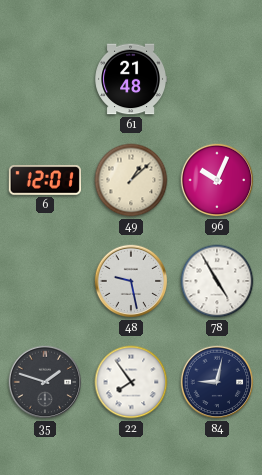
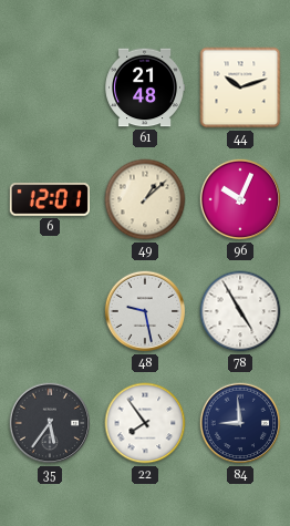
44: none -> 10:12
35: 1:48 -> 5:36
84: 9:02 -> 8:59
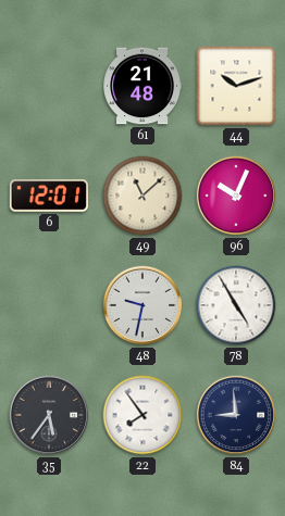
49: 1:08 -> 11:08
48: 9:28 -> 9:32
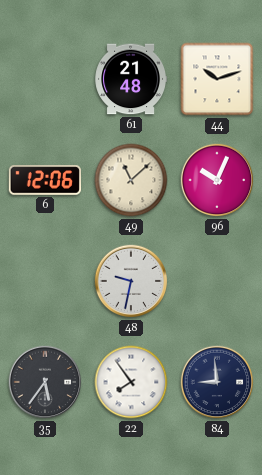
6: 12:01 -> 12:06
78: 4:55 -> none
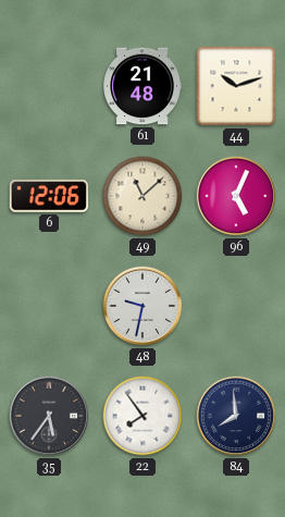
96: 10:04 -> 5:04
84: 8:59 -> 7:59
